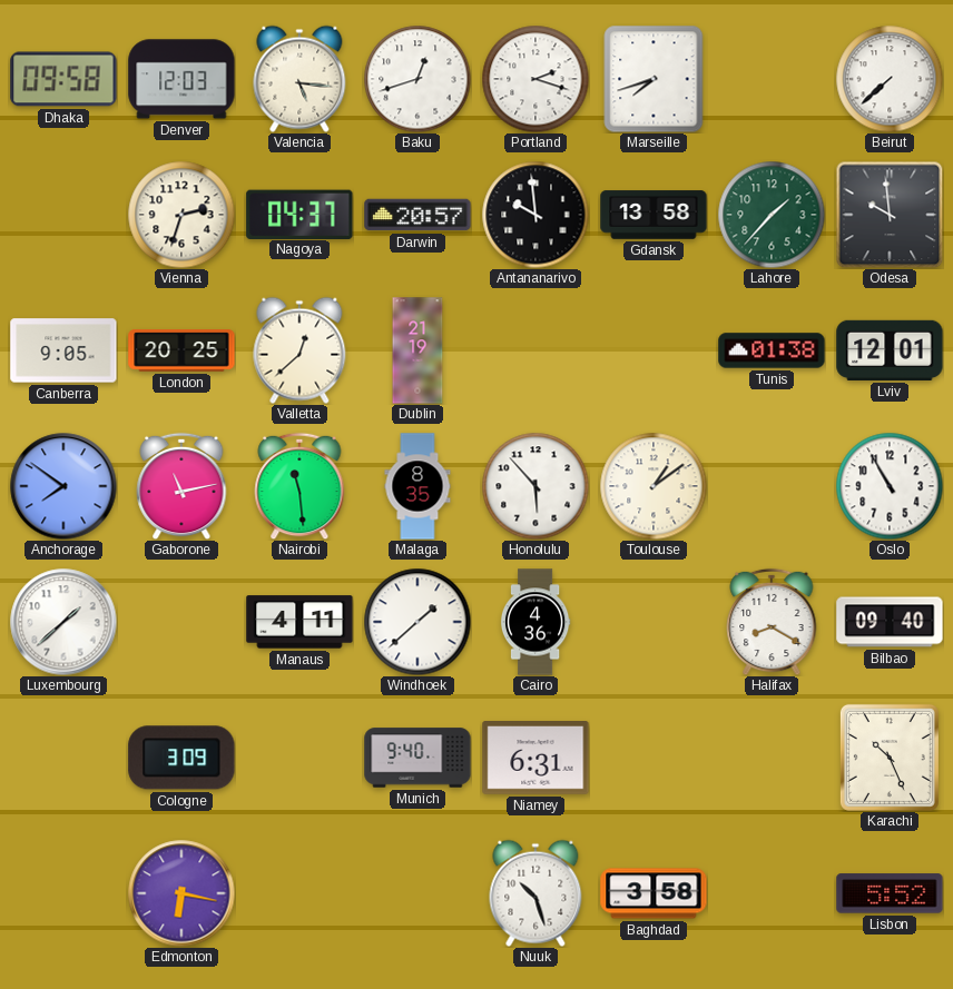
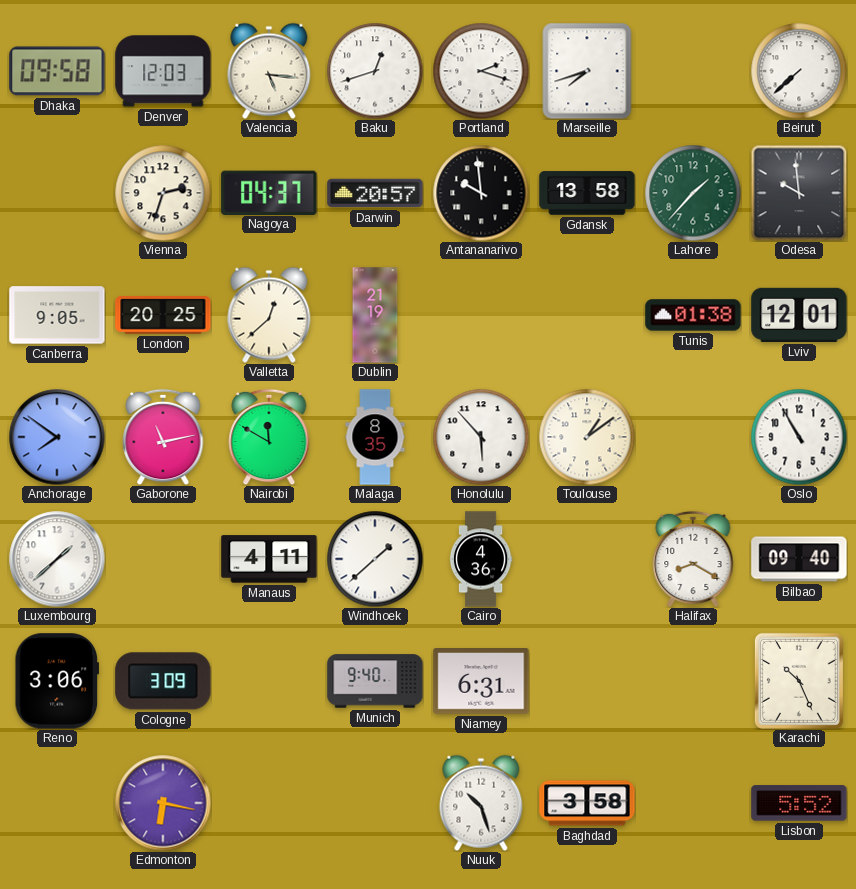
Nairobi: 11:29 -> 11:50
Reno: none -> 3:06
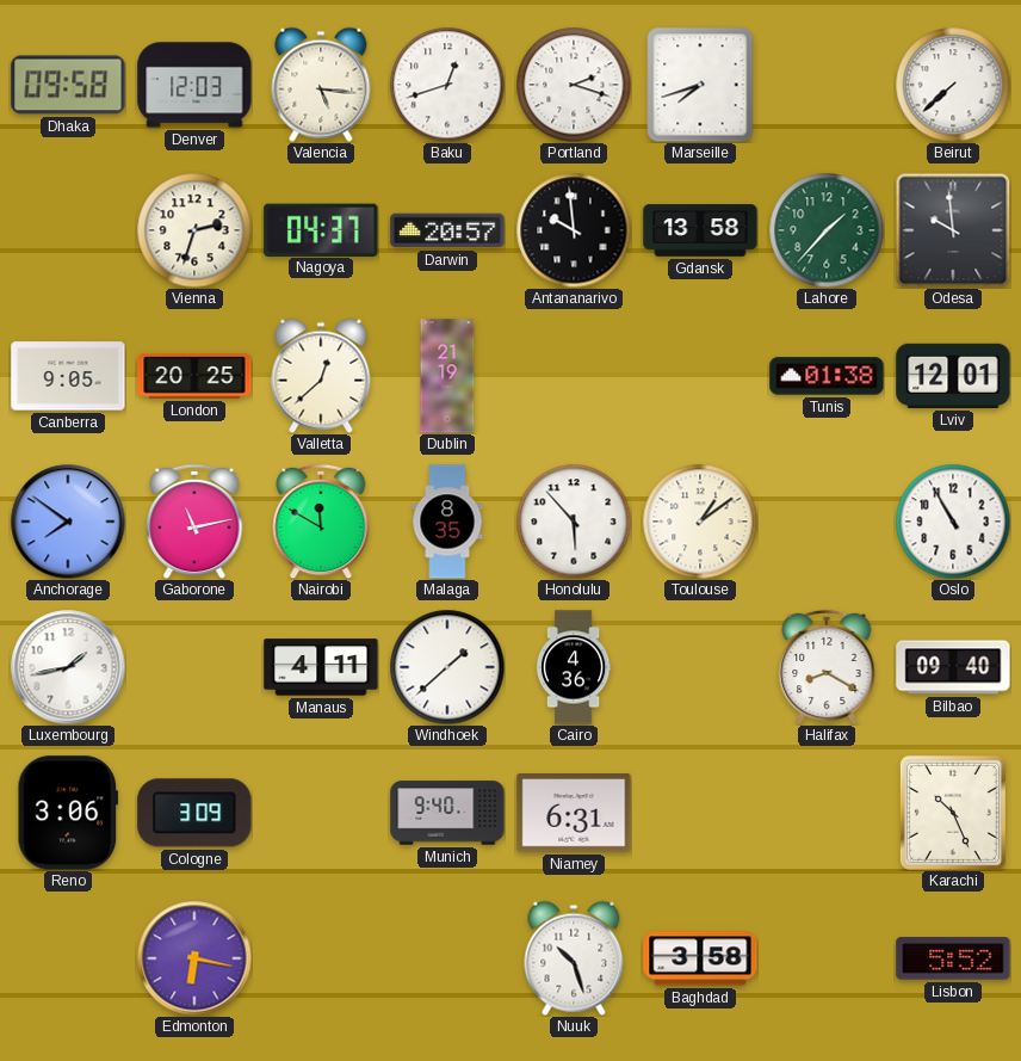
Luxembourg: 1:38 -> 1:43
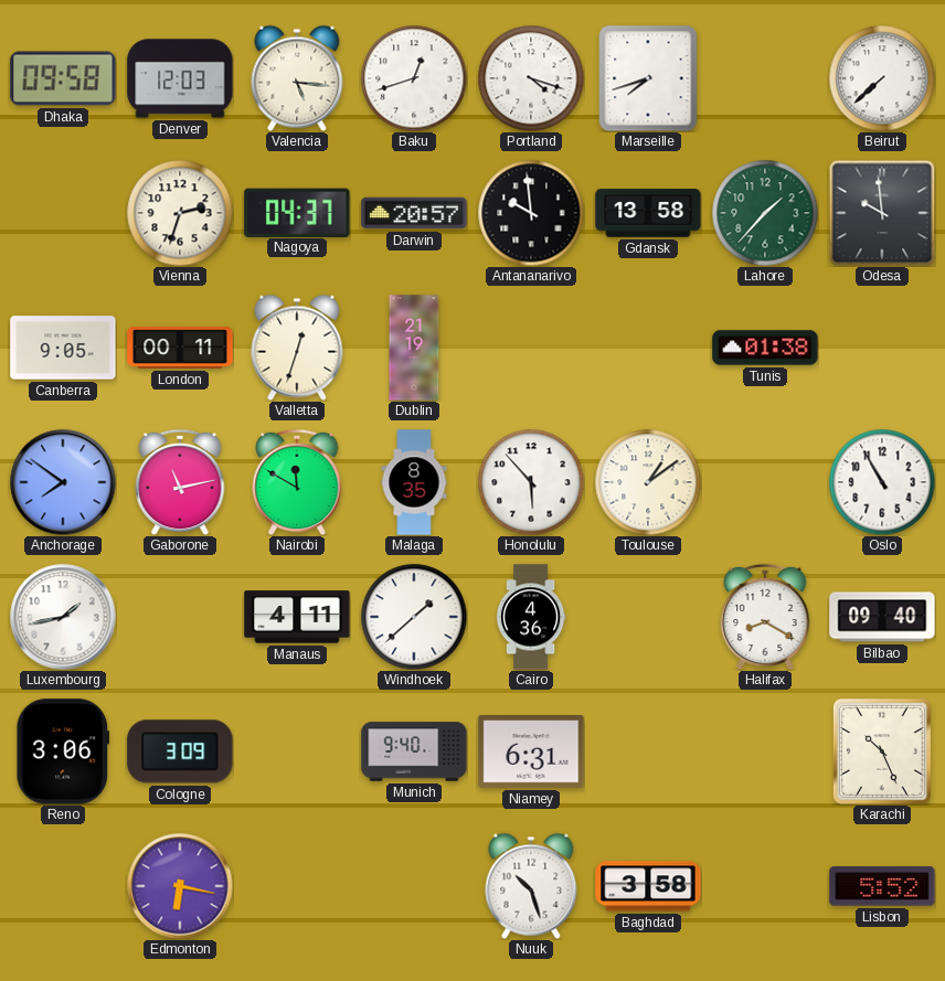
Portland: 2:18 -> 4:18
London: 20:25 -> 00:11
Valletta: 12:38 -> 12:33
Lviv: 12:01 -> none
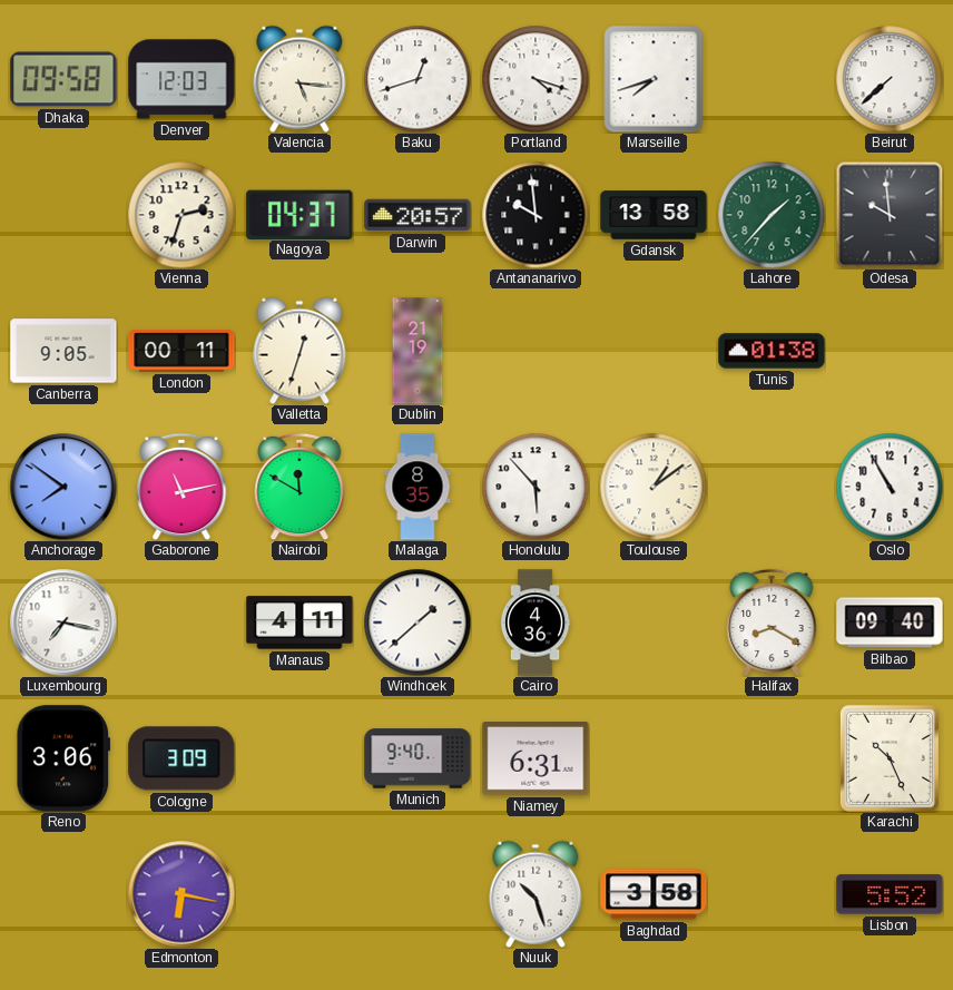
Luxembourg: 1:43 -> 7:17
